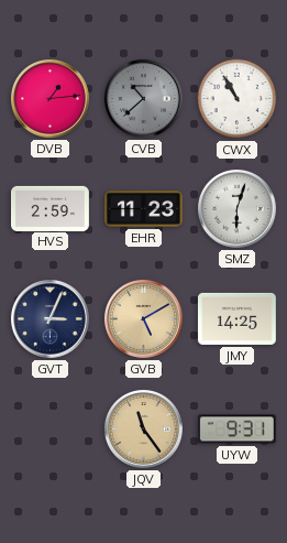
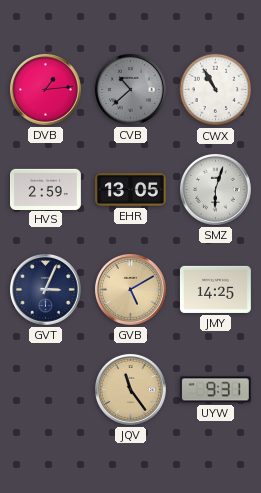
EHR: 11:23 -> 13:05
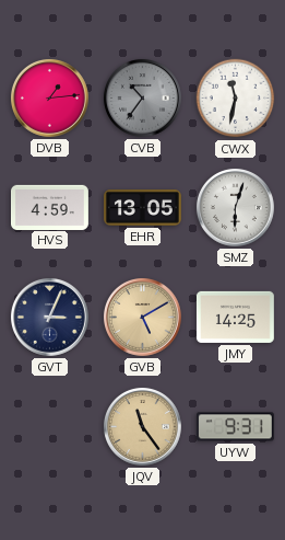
CVB: 10:38 -> 10:36
CWX: 10:55 -> 11:32
HVS: 2:59 -> 4:59
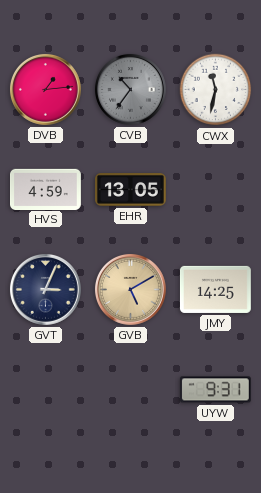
SMZ: 6:03 -> none
JQV: 11:24 -> none
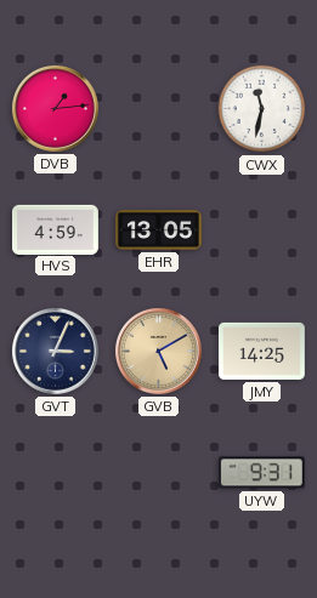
CVB: 10:36 -> none
